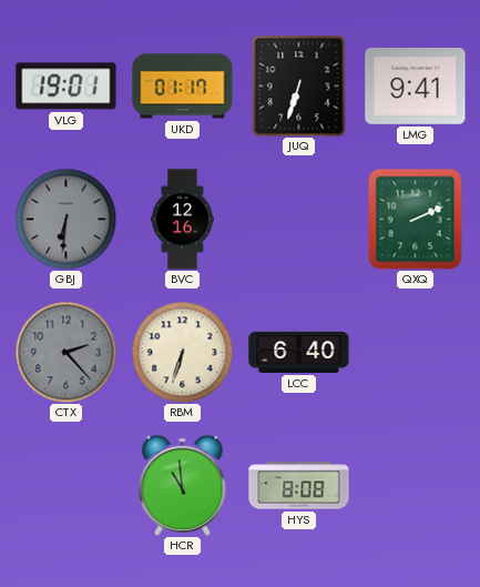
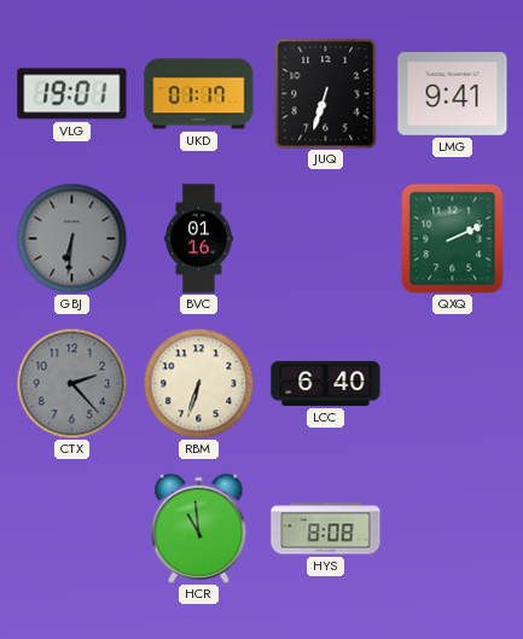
BVC: 12:16 -> 01:16
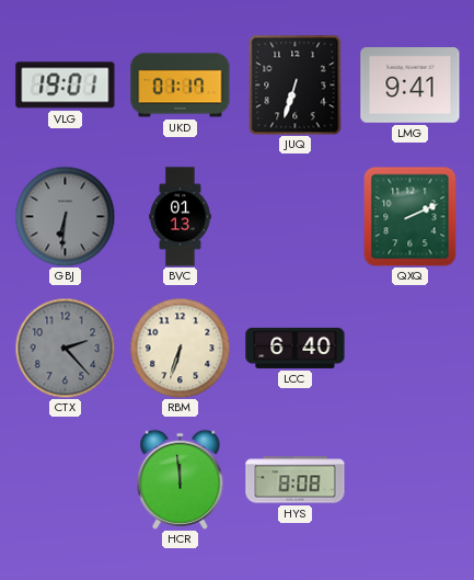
BVC: 01:16 -> 01:13
HCR: 10:59 -> 11:59
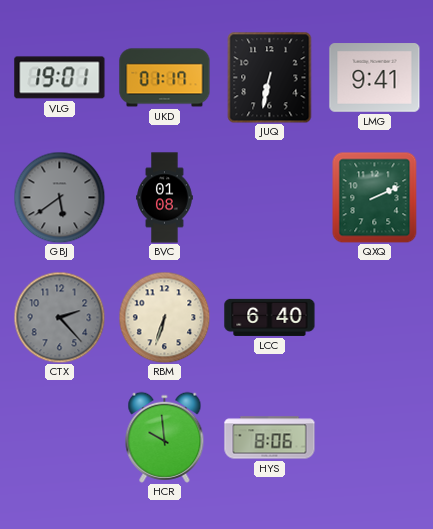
JUQ: 6:33 -> 6:32
GBJ: 6:31 -> 5:39
BVC: 01:13 -> 01:08
HCR: 11:59 -> 9:59
HYS: 8:08 -> 8:06
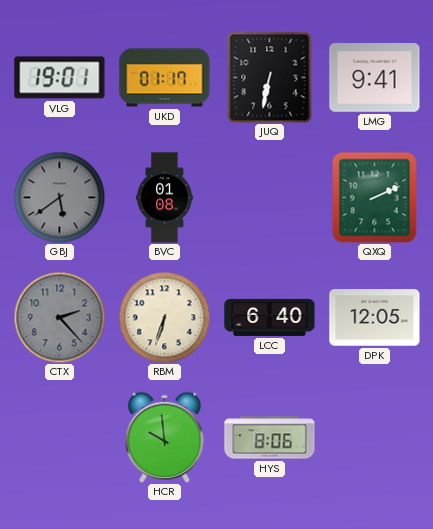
DPK: none -> 12:05
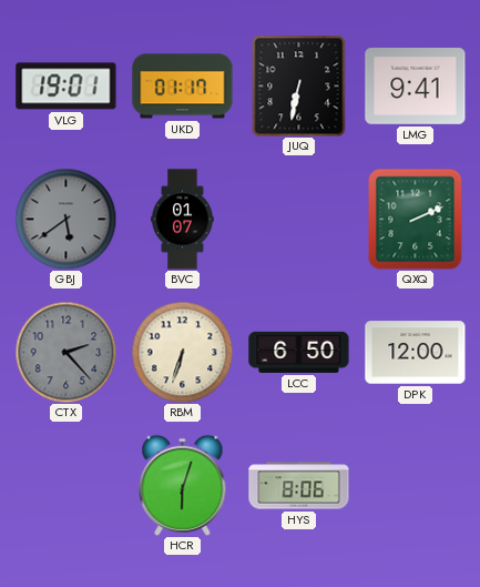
BVC: 01:08 -> 01:07
LCC: 6:40 -> 6:50
DPK: 12:05 -> 12:00
HCR: 9:59 -> 6:03
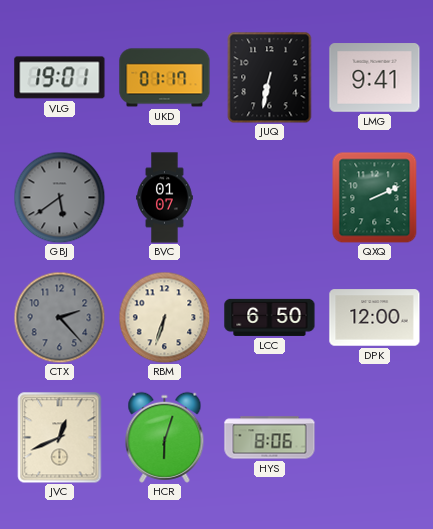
JVC: none -> 12:41
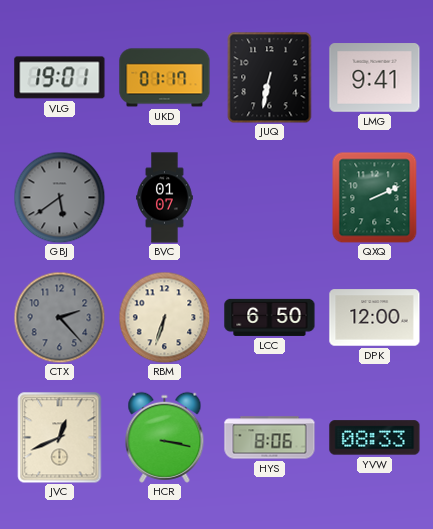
HCR: 6:03 -> 3:17
YVW: none -> 08:33
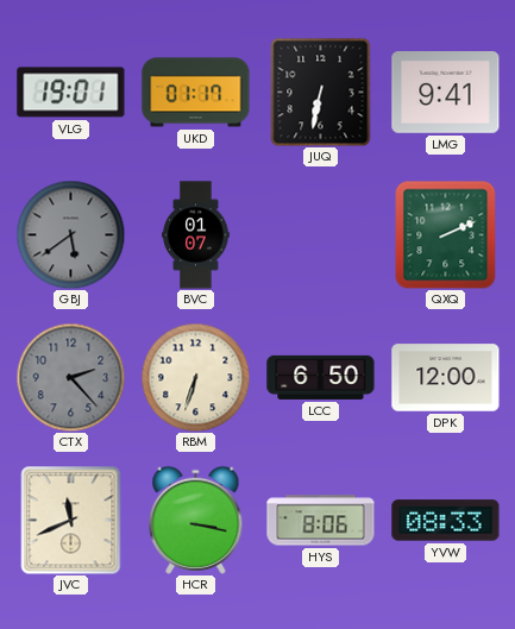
JVC: 12:41 -> 11:41
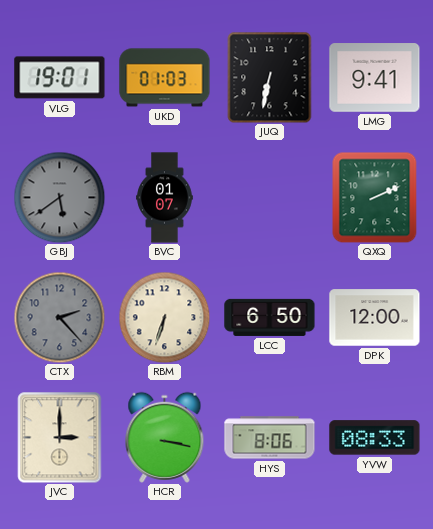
UKD: 01:17 -> 01:03
JVC: 11:41 -> 3:00
